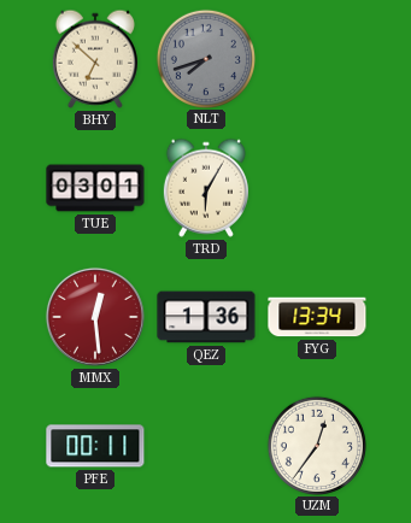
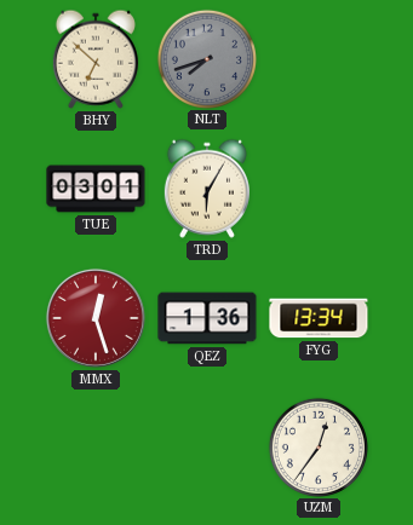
MMX: 12:29 -> 12:27
PFE: 00:11 -> none
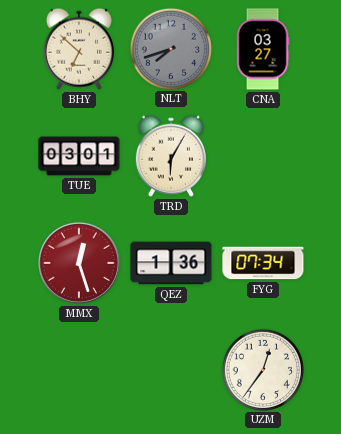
CNA: none -> 03:27
FYG: 13:34 -> 07:34
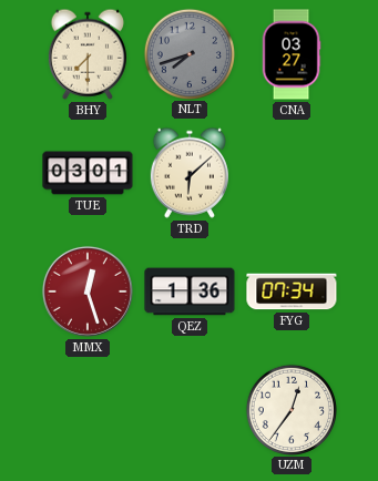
BHY: 6:52 -> 7:30
TRD: 6:05 -> 6:08
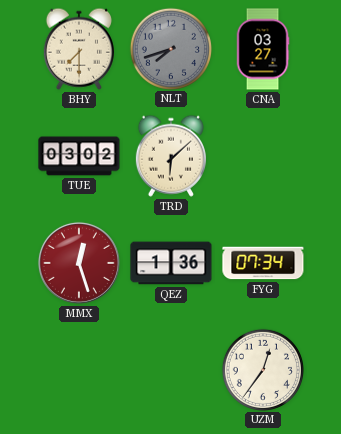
TUE: 03:01 -> 03:02
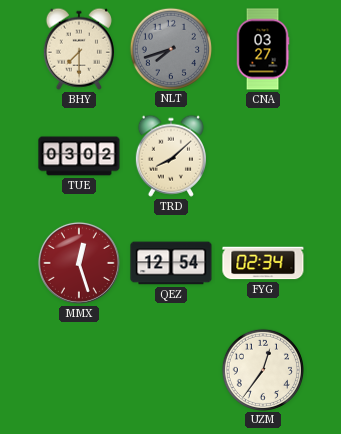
TRD: 6:08 -> 8:08
QEZ: 1:36 -> 12:54
FYG: 07:34 -> 02:34
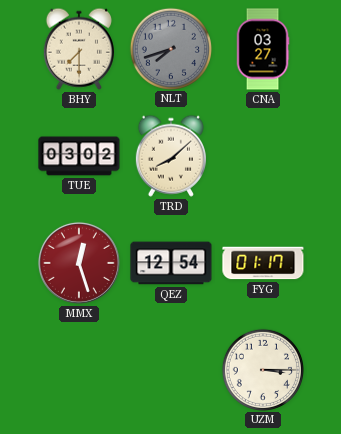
FYG: 02:34 -> 01:17
UZM: 12:36 -> 3:15
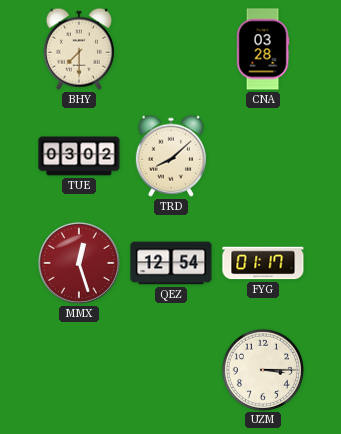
NLT: 7:42 -> none
CNA: 03:27 -> 03:28
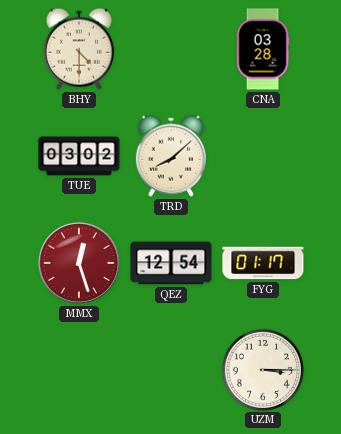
BHY: 7:30 -> 4:30
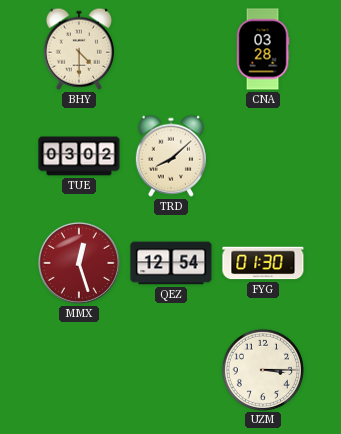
FYG: 01:17 -> 01:30
